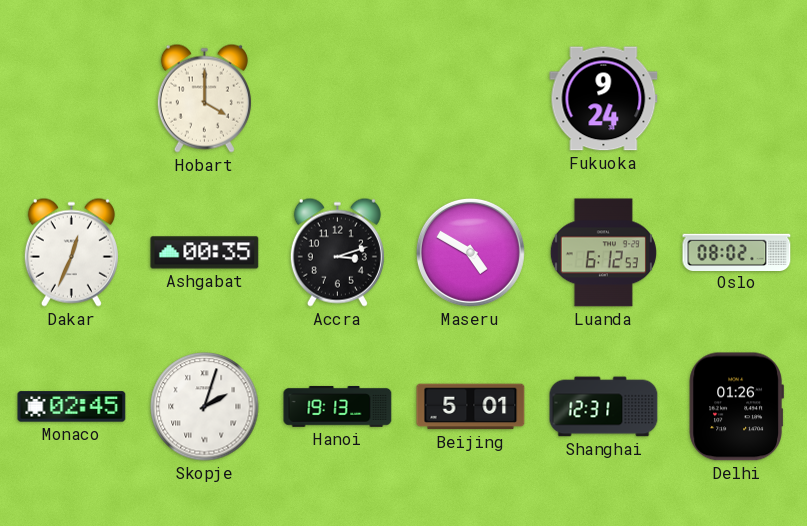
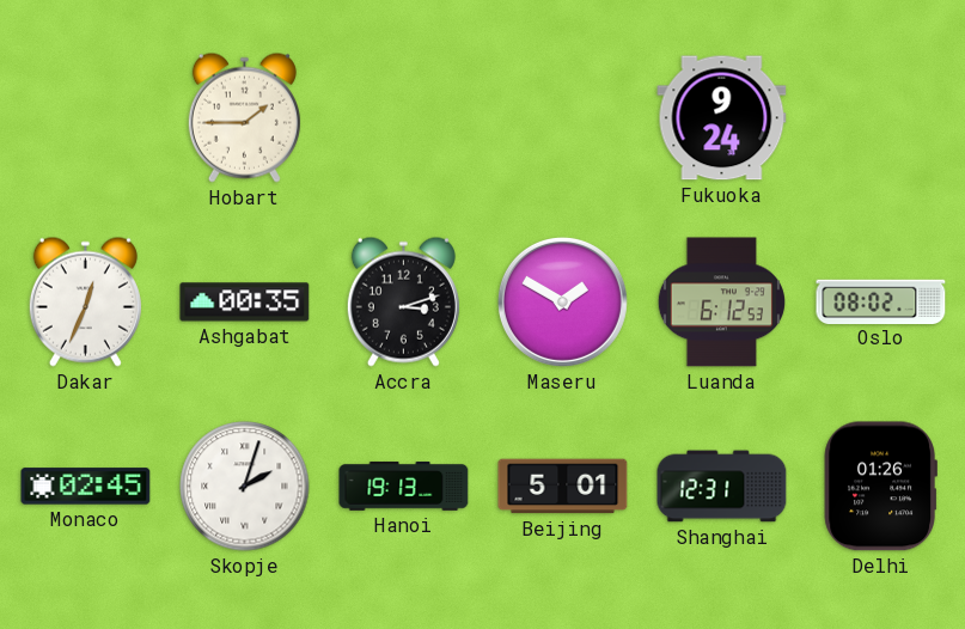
Hobart: 4:00 -> 1:45
Maseru: 4:50 -> 1:50
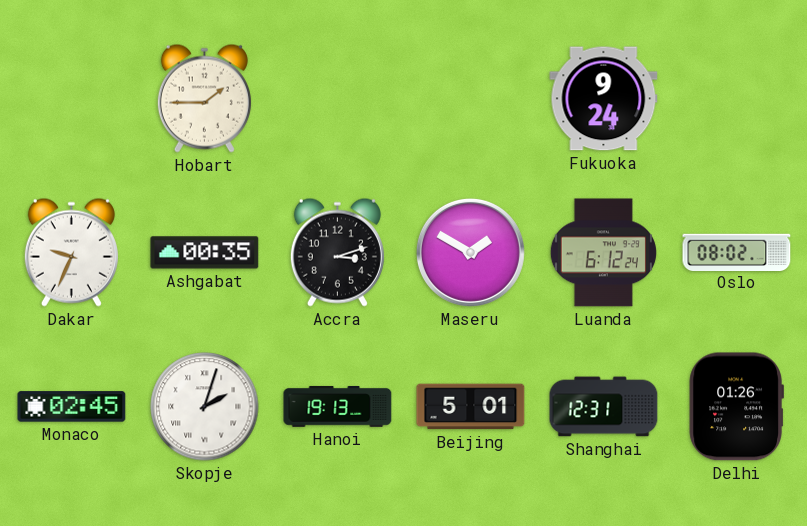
Dakar: 12:34 -> 9:34
Luanda: 6:12:53 -> 6:12:24
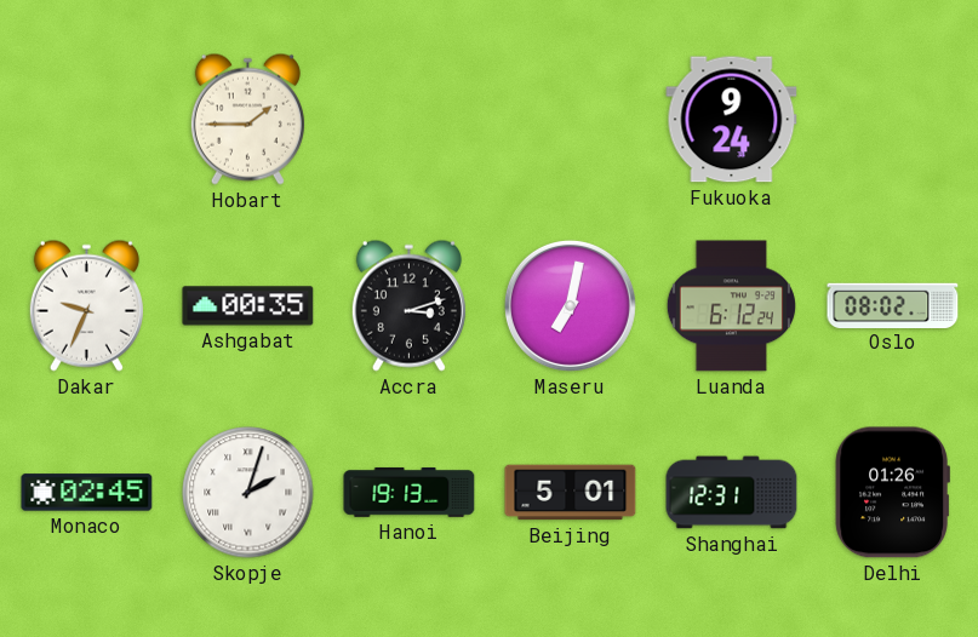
Maseru: 1:50 -> 7:02
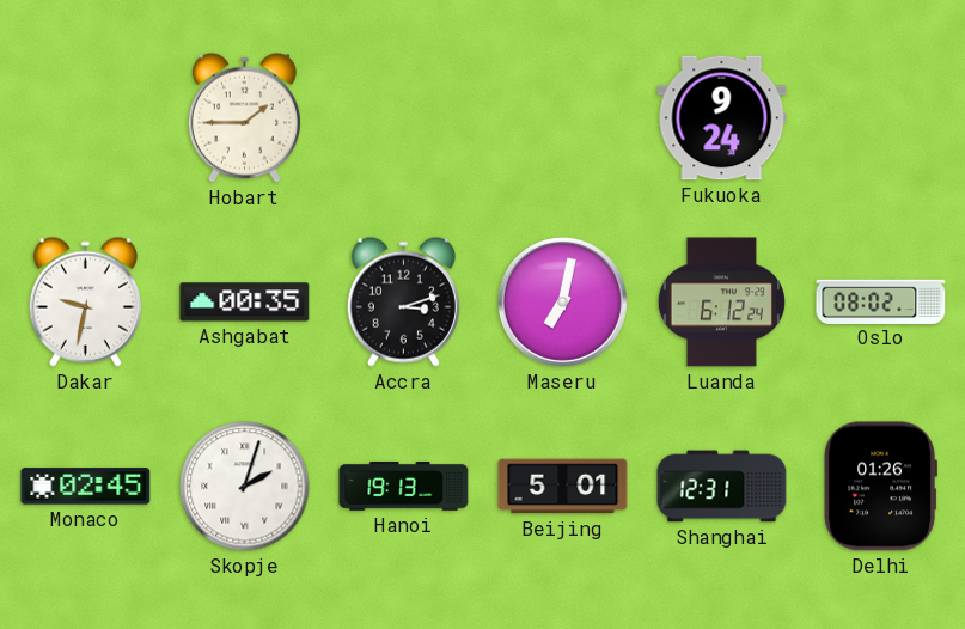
Dakar: 9:34 -> 9:32
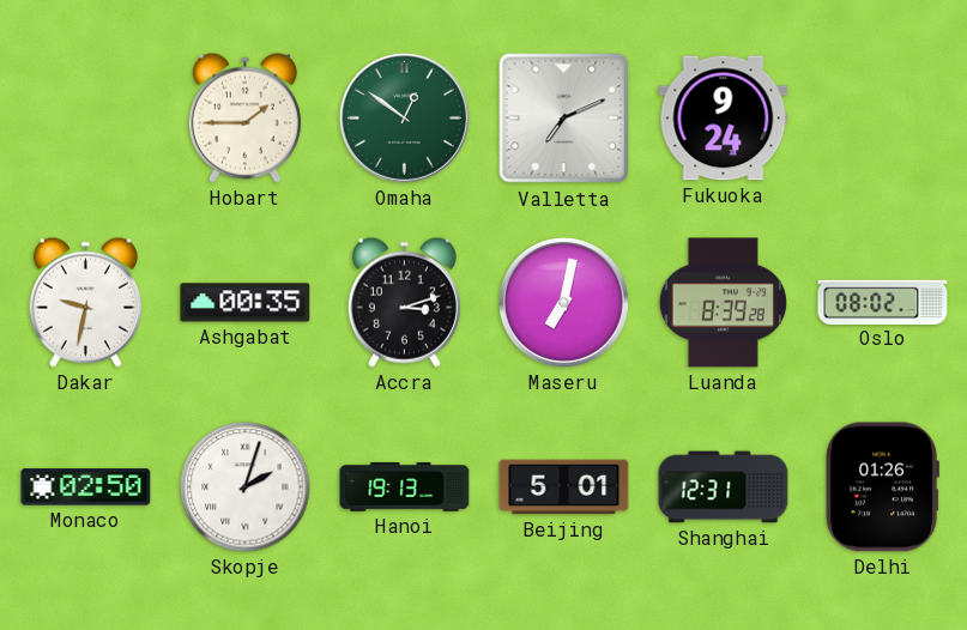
Omaha: none -> 12:51
Valletta: none -> 7:11
Luanda: 6:12 -> 8:39
Monaco: 02:45 -> 02:50
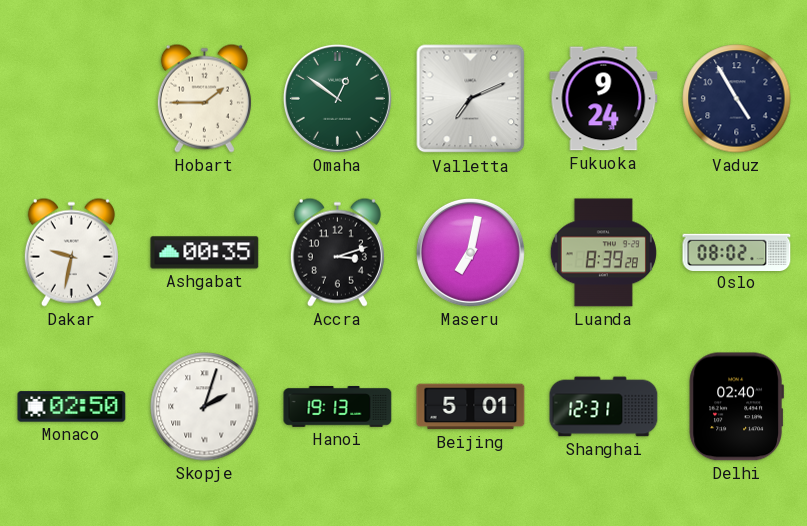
Vaduz: none -> 4:55
Delhi: 01:26 -> 02:40
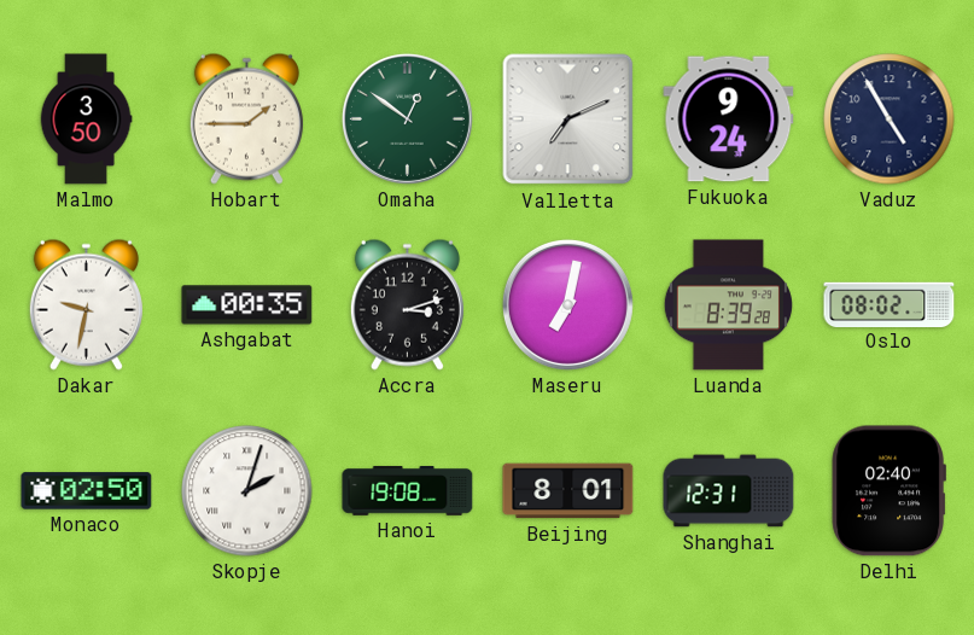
Malmo: none -> 3:50
Hanoi: 19:13 -> 19:08
Beijing: 5:01 -> 8:01
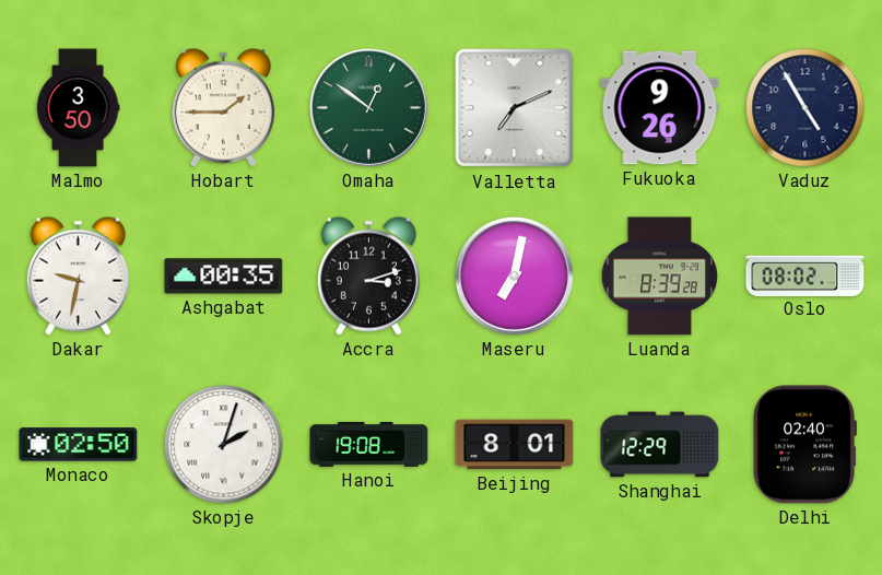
Fukuoka: 9:24 -> 9:26
Shanghai: 12:31 -> 12:29
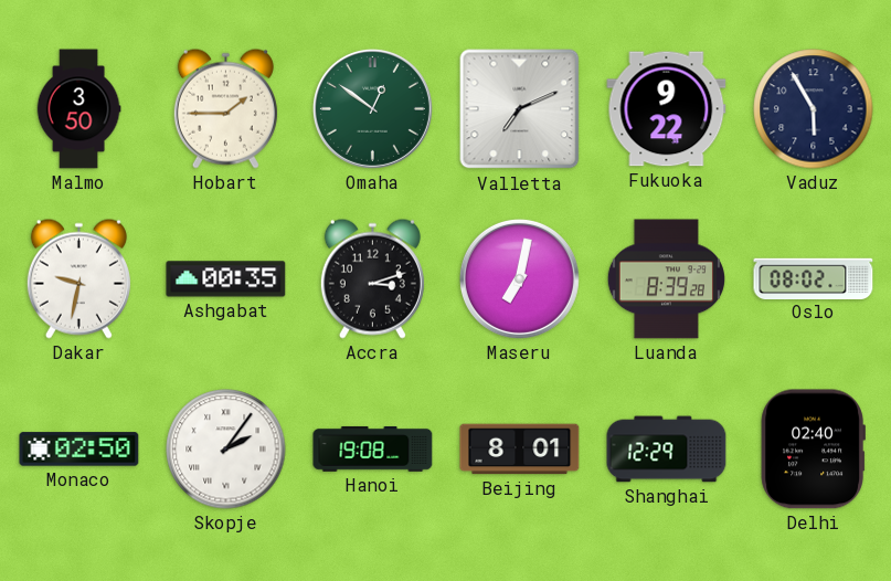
Fukuoka: 9:26 -> 9:22
Vaduz: 4:55 -> 5:55
Skopje: 2:03 -> 2:06
